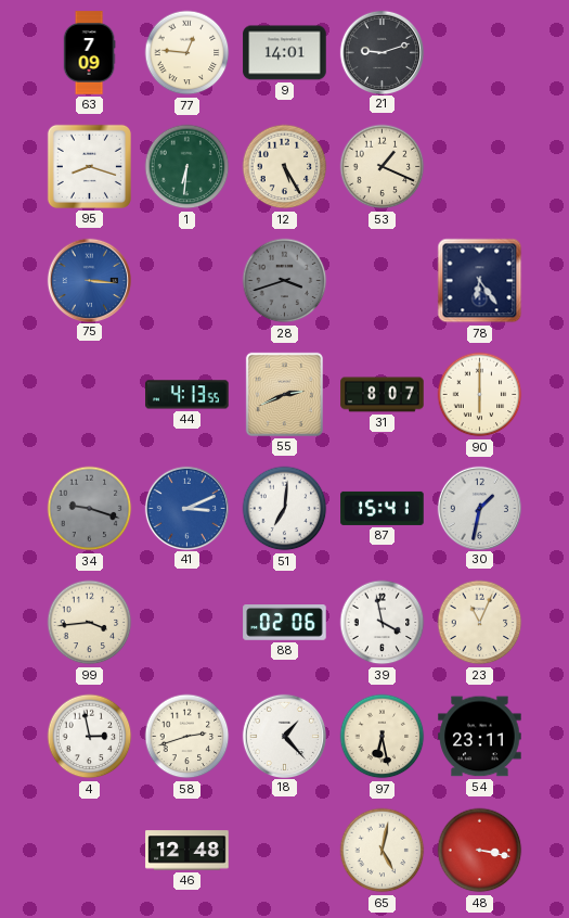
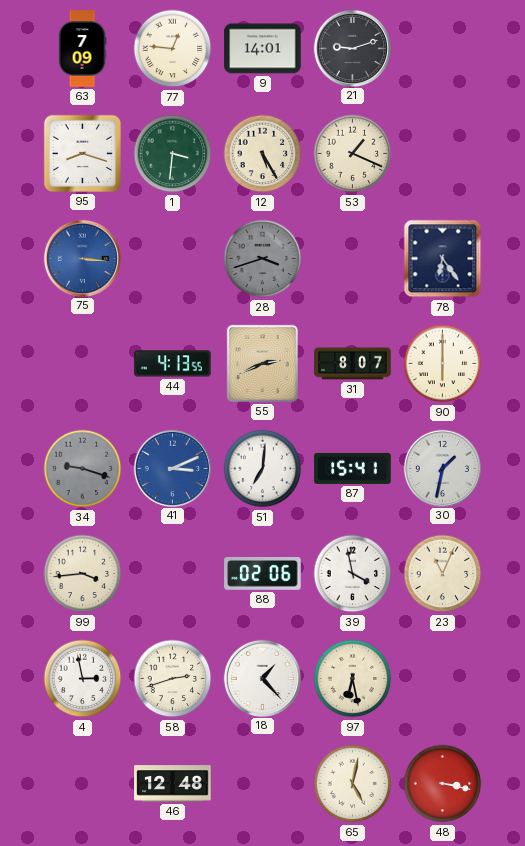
1: 6:31 -> 3:31
54: 23:11 -> none
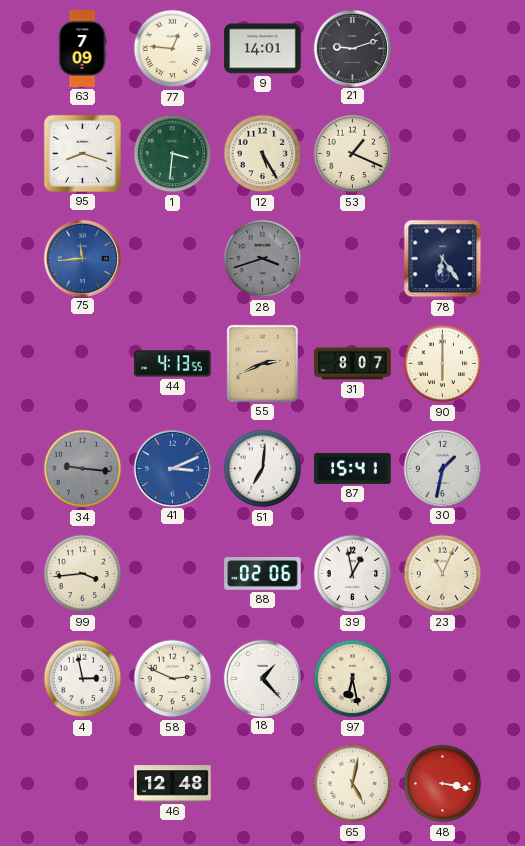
75: 3:16 -> 11:44
34: 9:18 -> 9:16
39: 3:58 -> 12:58
58: 2:42 -> 2:49
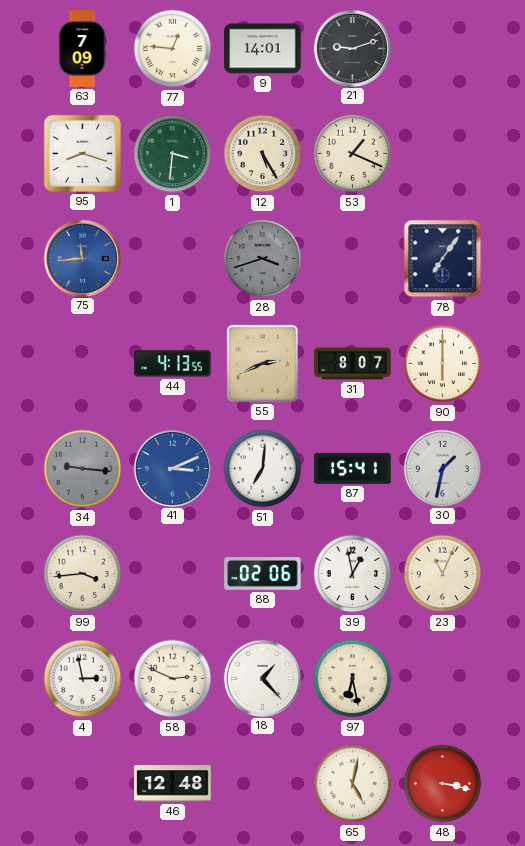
78: 6:24 -> 7:06
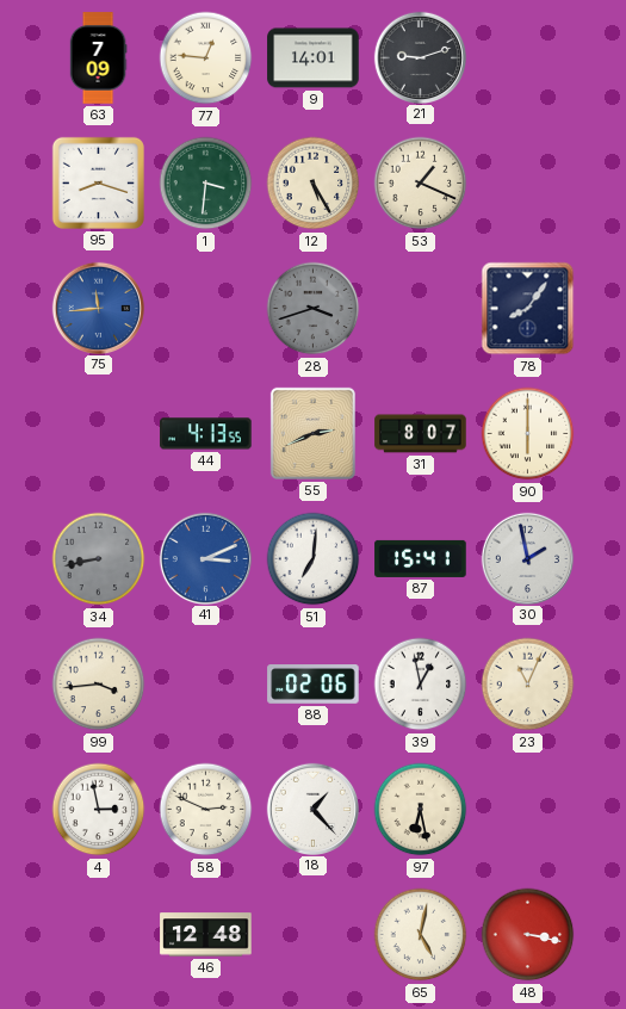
78: 7:06 -> 8:06
34: 9:16 -> 8:43
30: 1:32 -> 1:58
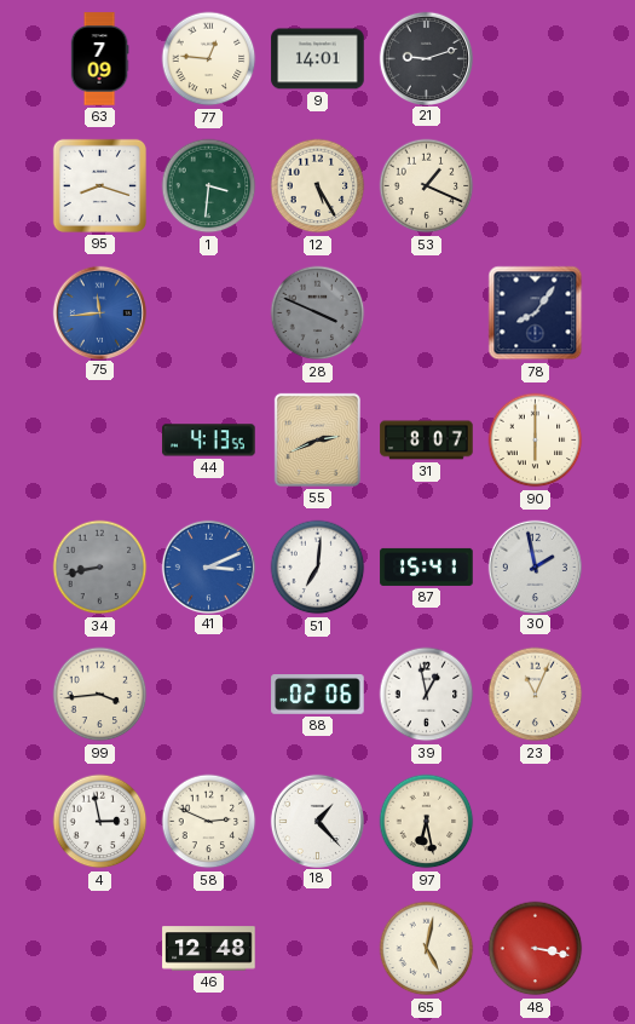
28: 3:42 -> 3:49
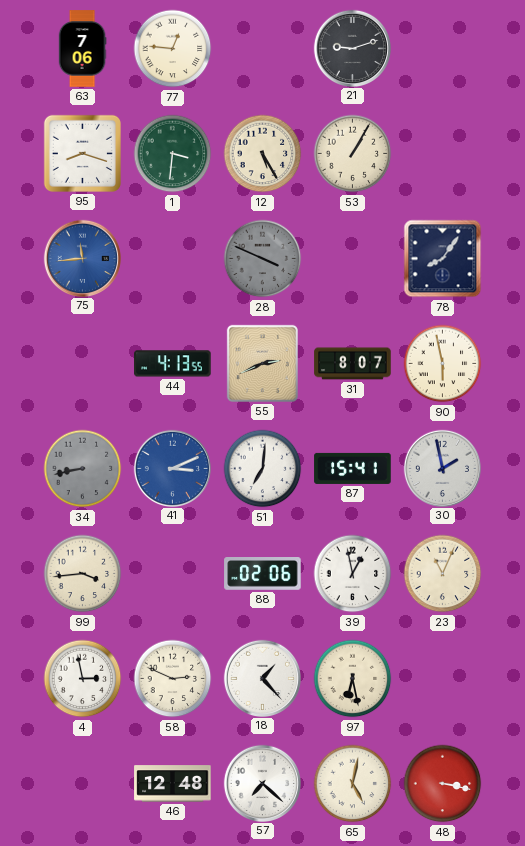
63: 7:09 -> 7:06
9: 14:01 -> none
53: 1:19 -> 1:05
90: 6:00 -> 5:58
57: none -> 7:22
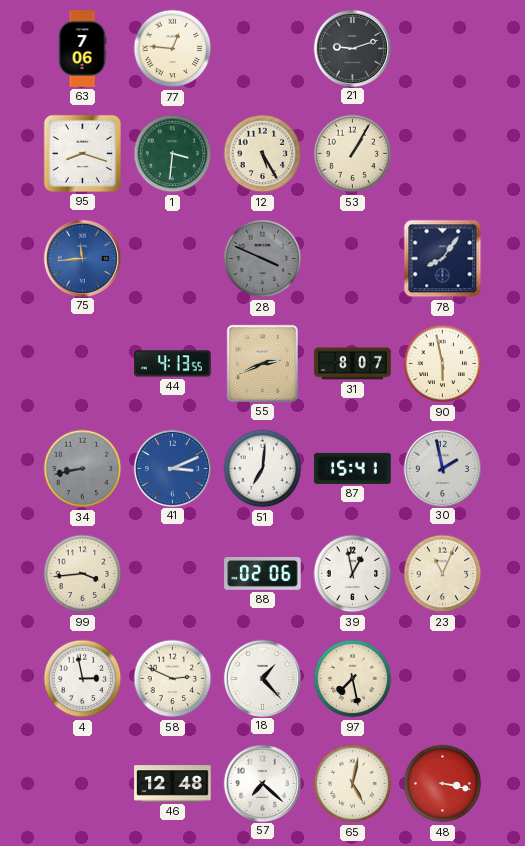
97: 6:28 -> 7:28
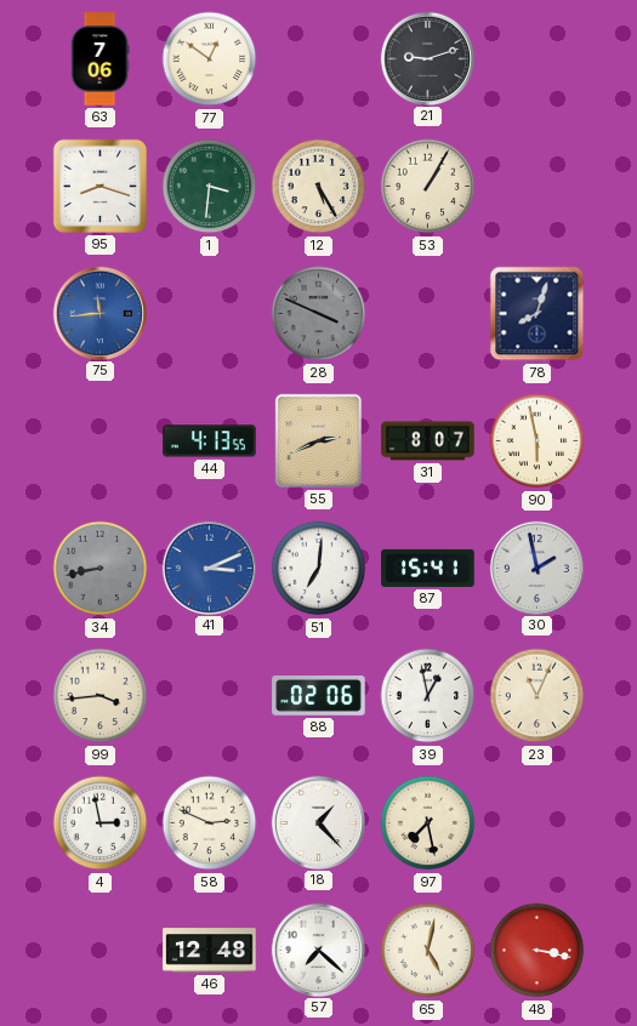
77: 12:46 -> 12:51
78: 8:06 -> 8:03
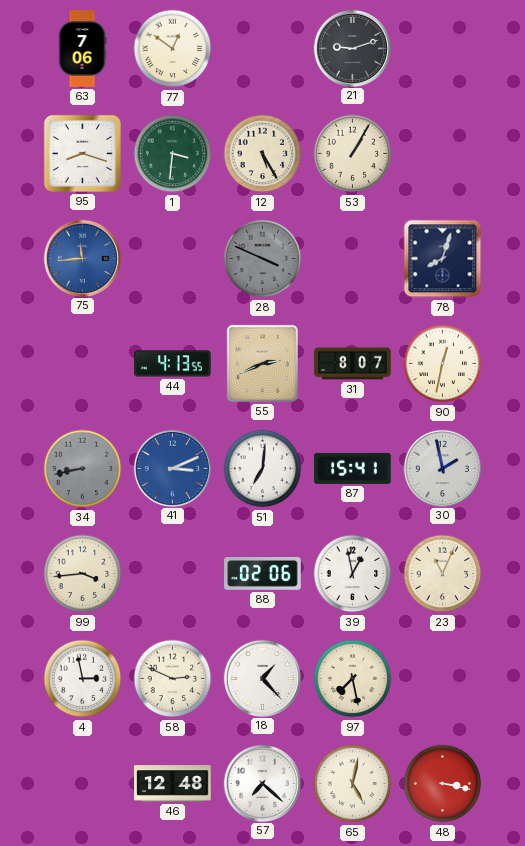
90: 5:58 -> 12:32
